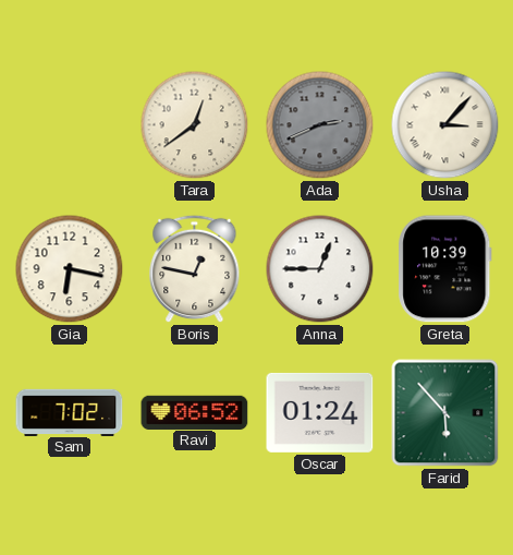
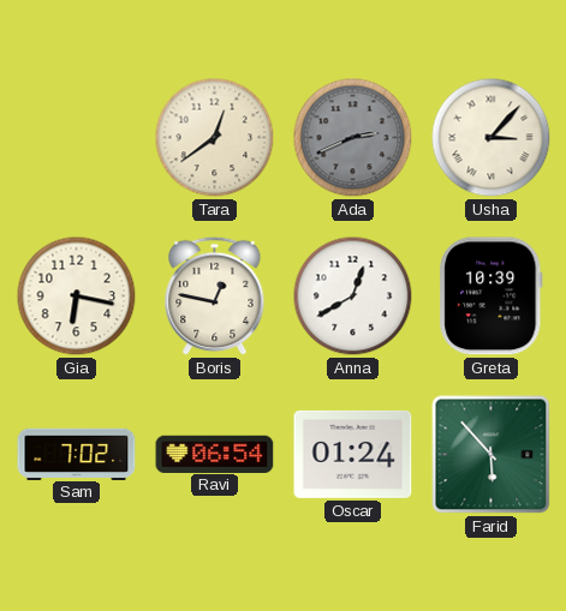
Anna: 12:45 -> 12:40
Ravi: 06:52 -> 06:54
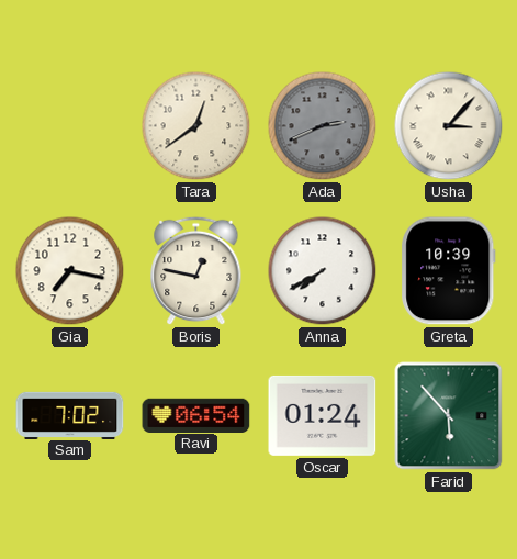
Gia: 6:17 -> 7:17
Anna: 12:40 -> 7:40
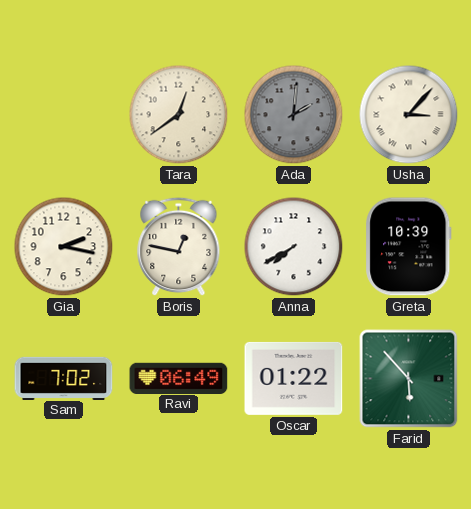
Ada: 2:41 -> 2:01
Gia: 7:17 -> 2:17
Ravi: 06:54 -> 06:49
Oscar: 01:24 -> 01:22
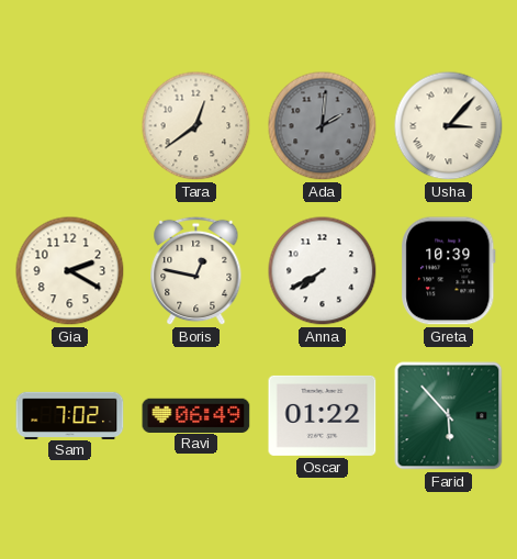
Gia: 2:17 -> 2:20
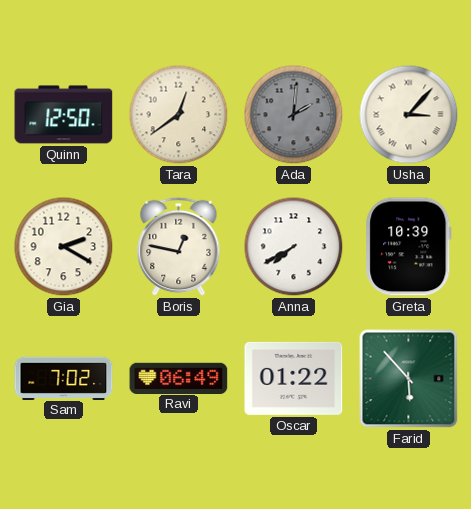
Quinn: none -> 12:50
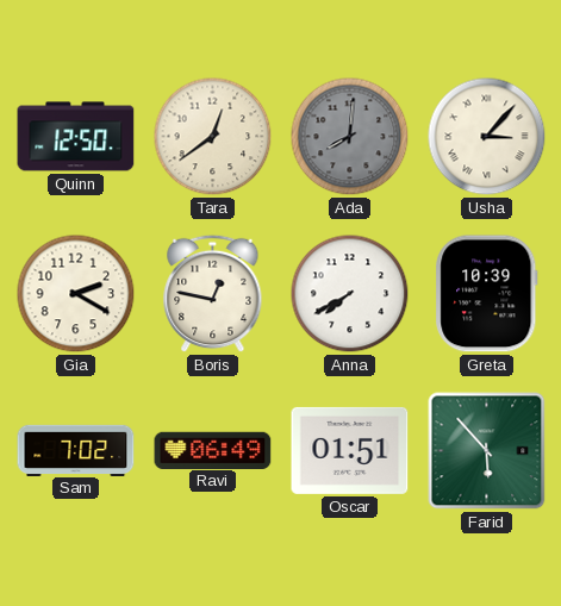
Ada: 2:01 -> 8:01
Oscar: 01:22 -> 01:51
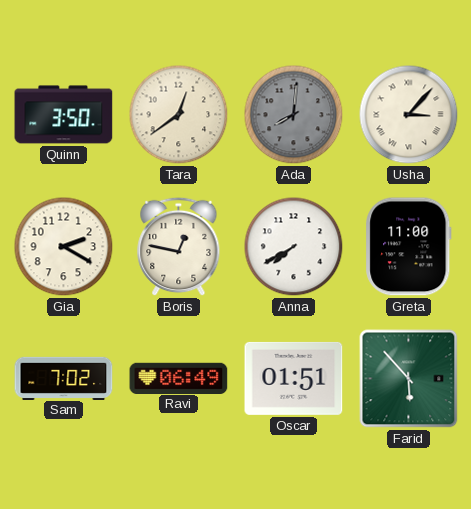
Quinn: 12:50 -> 3:50
Greta: 10:39 -> 11:00
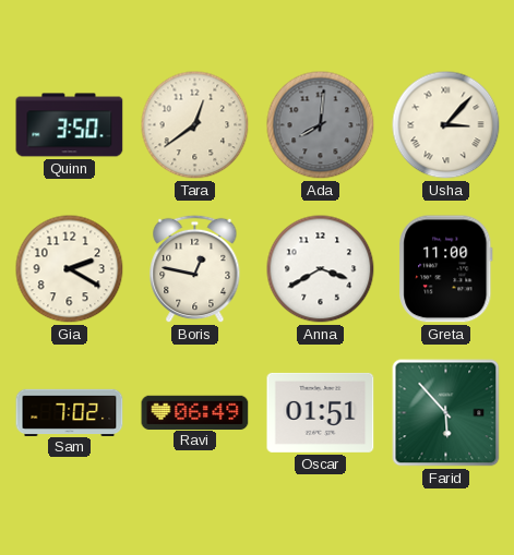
Anna: 7:40 -> 3:40
